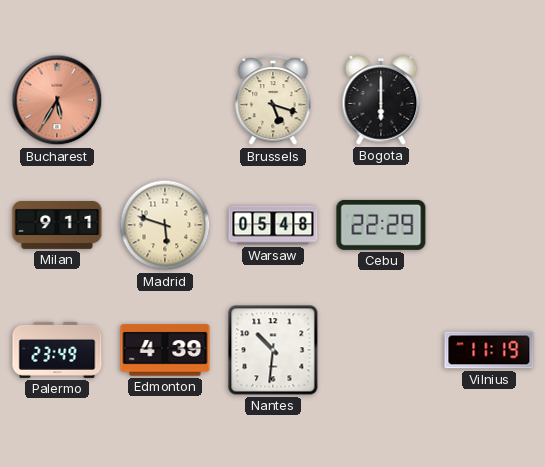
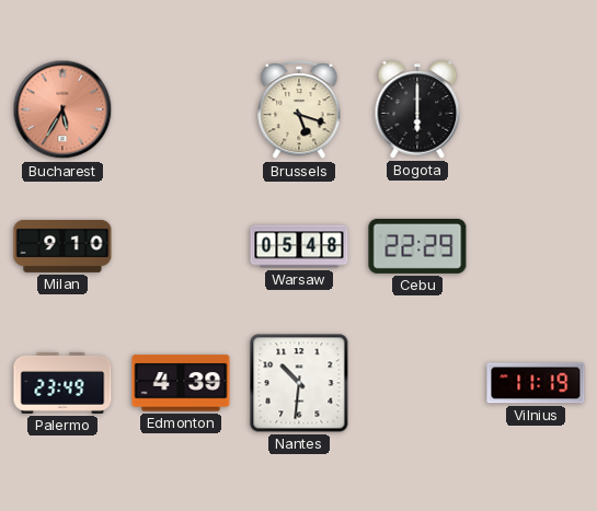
Milan: 9:11 -> 9:10
Madrid: 5:48 -> none
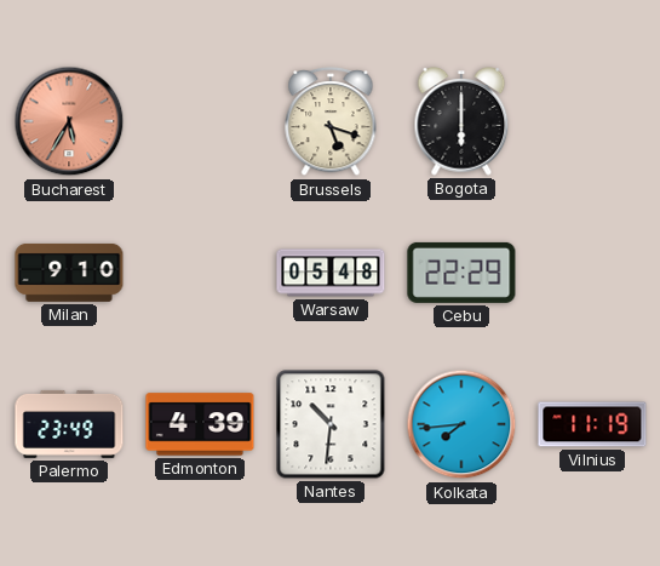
Kolkata: none -> 7:44
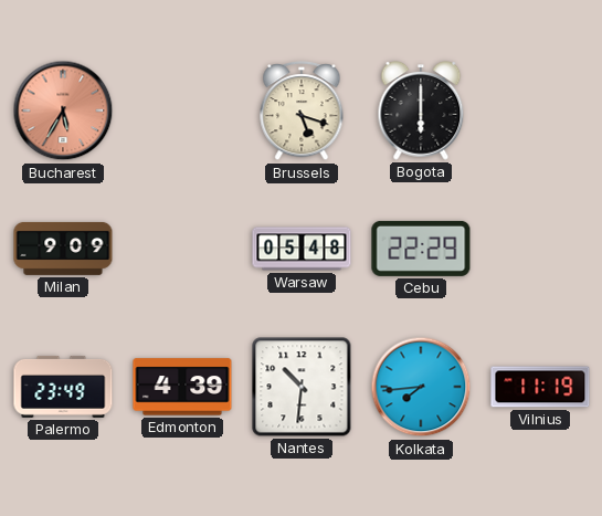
Milan: 9:10 -> 9:09
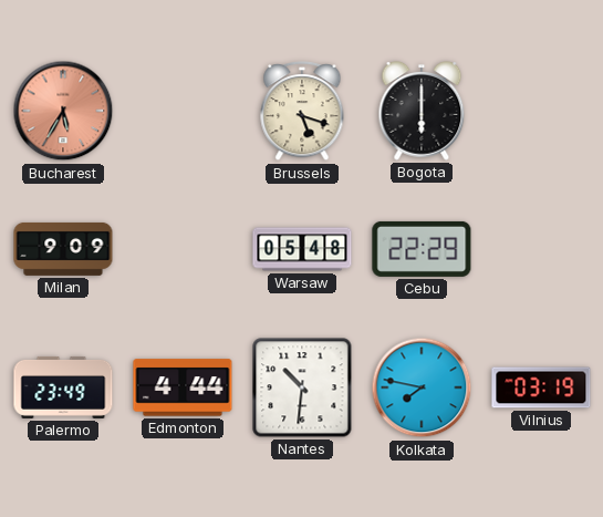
Edmonton: 4:39 -> 4:44
Kolkata: 7:44 -> 7:47
Vilnius: 11:19 -> 03:19
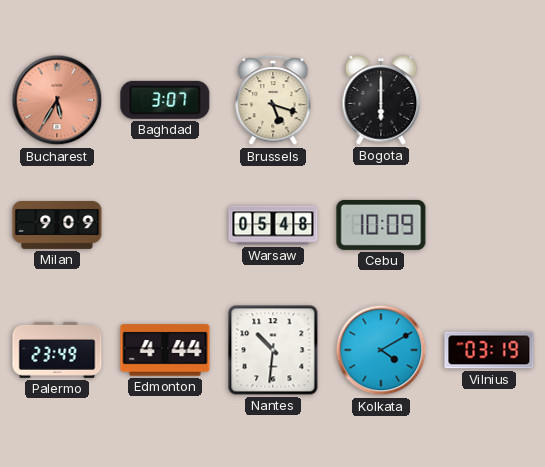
Baghdad: none -> 3:07
Cebu: 22:29 -> 10:09
Kolkata: 7:47 -> 4:10
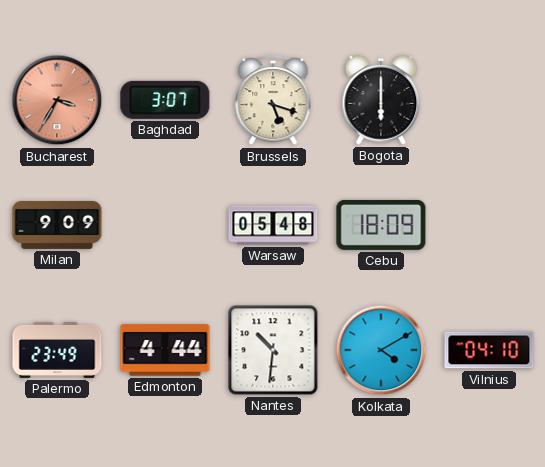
Bucharest: 5:35 -> 3:35
Cebu: 10:09 -> 18:09
Vilnius: 03:19 -> 04:10
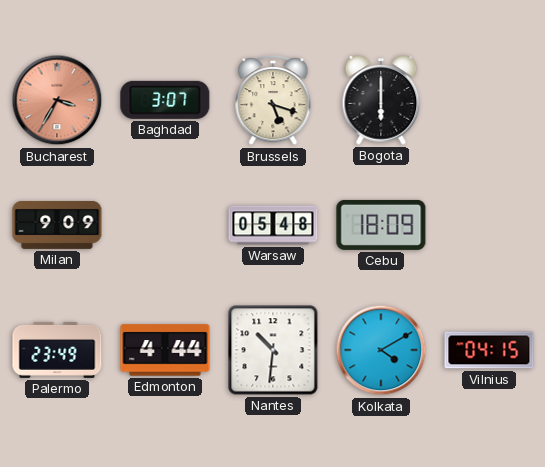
Vilnius: 04:10 -> 04:15
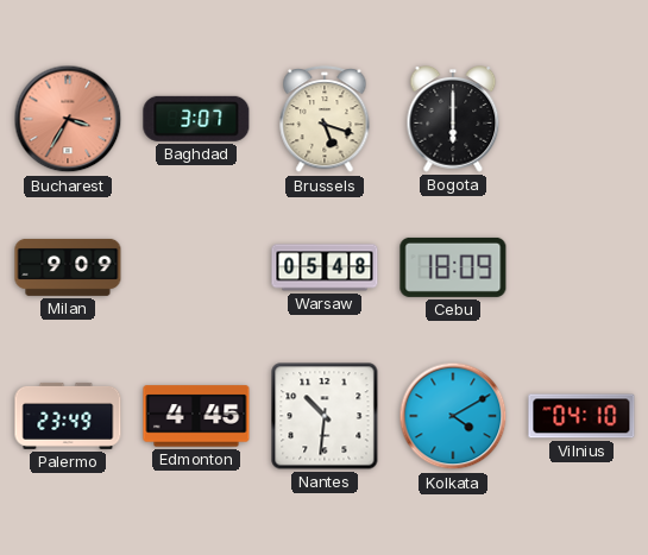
Edmonton: 4:44 -> 4:45
Vilnius: 04:15 -> 04:10
